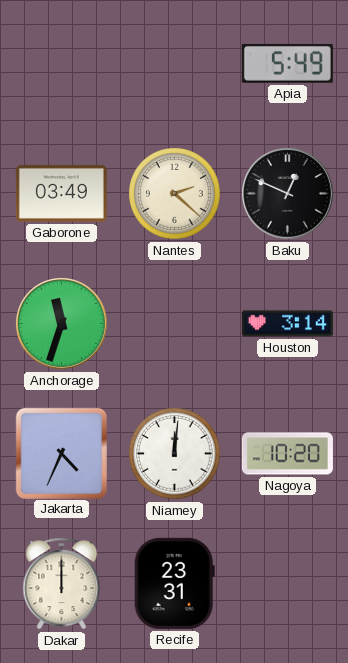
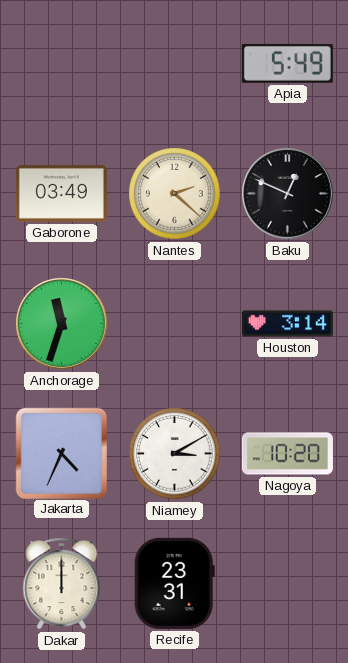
Niamey: 12:01 -> 3:10
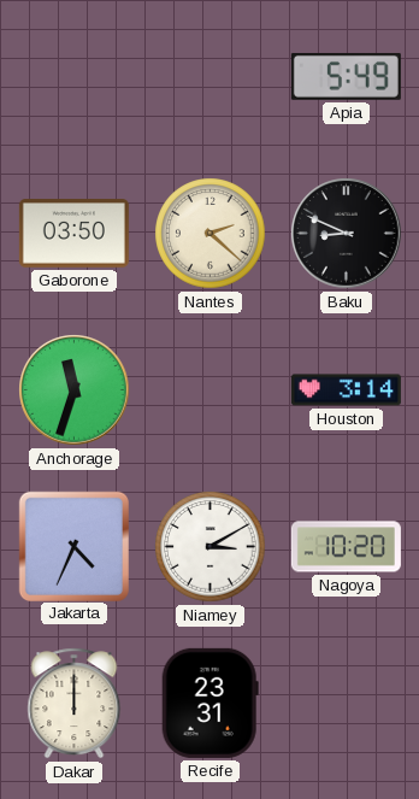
Gaborone: 03:49 -> 03:50
Baku: 12:49 -> 8:49
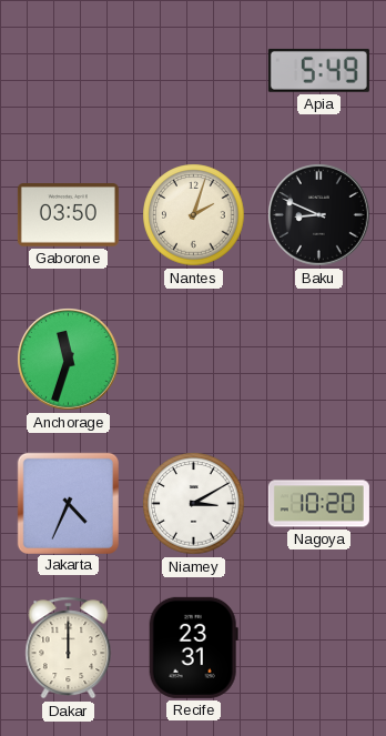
Nantes: 2:22 -> 2:03
Houston: 3:14 -> none
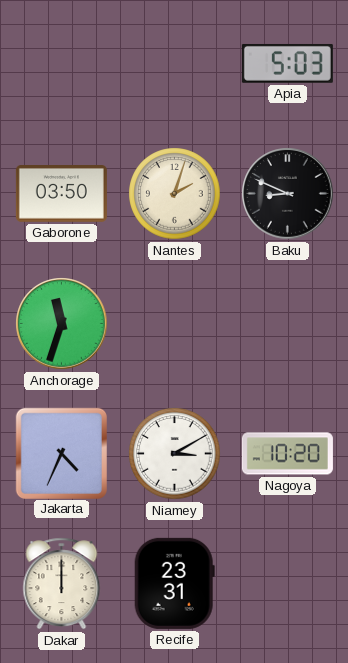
Apia: 5:49 -> 5:03
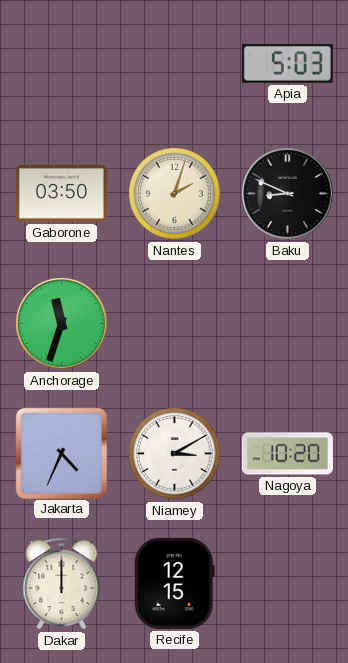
Recife: 23:31 -> 12:15
